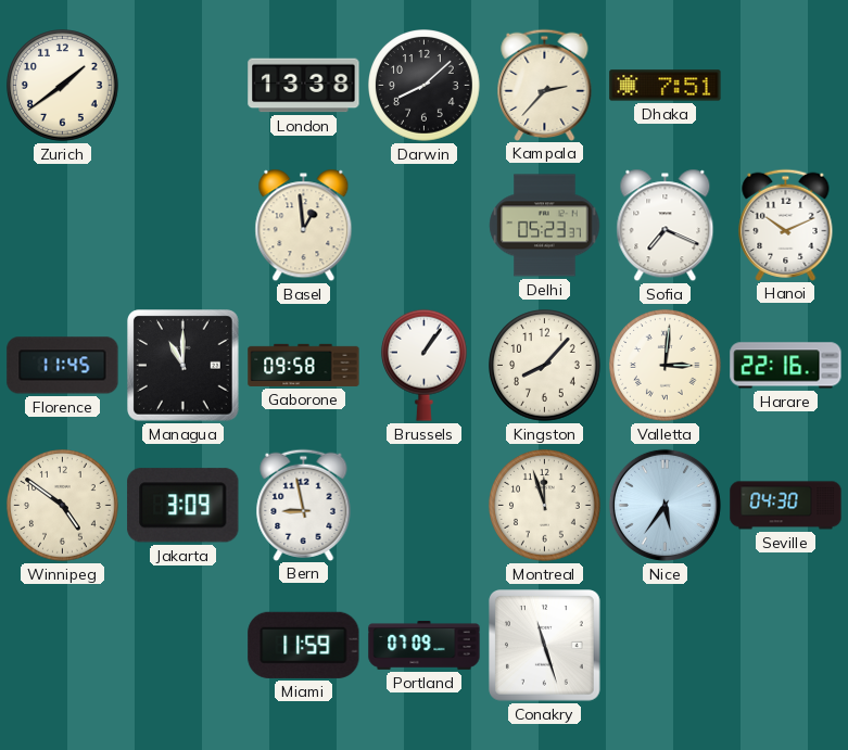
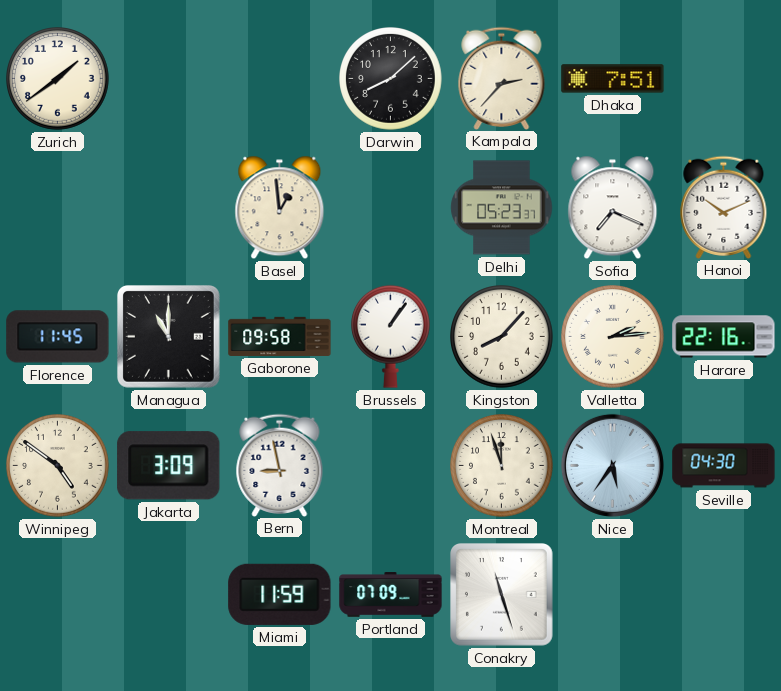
London: 13:38 -> none
Valletta: 3:01 -> 2:14
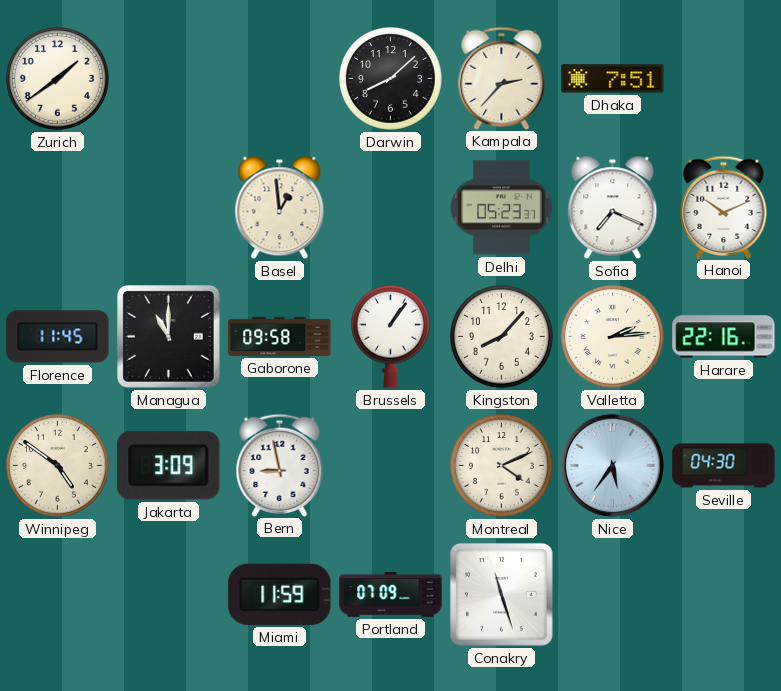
Montreal: 11:57 -> 4:11
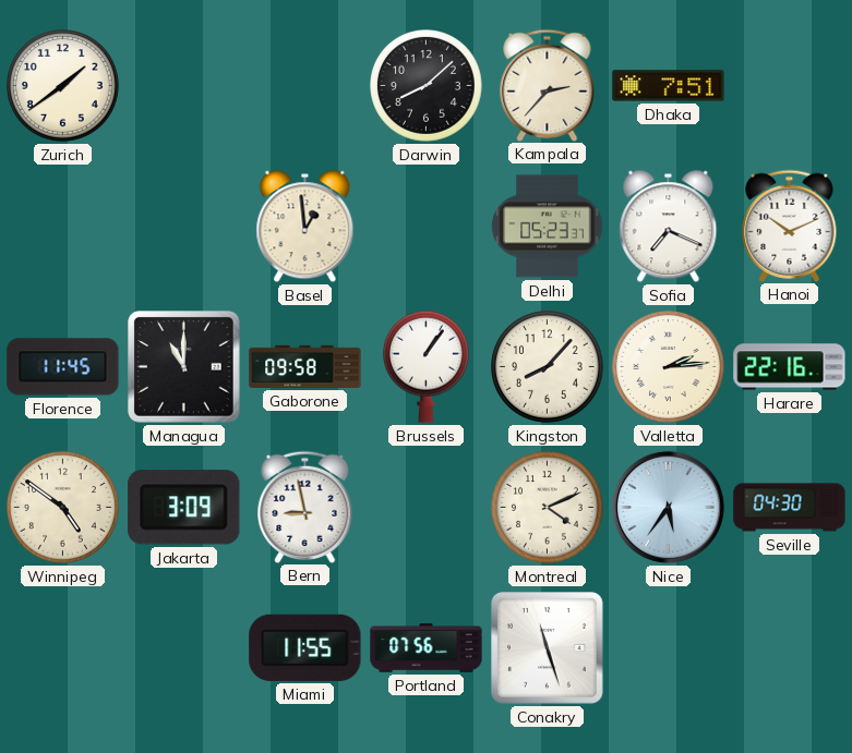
Miami: 11:59 -> 11:55
Portland: 07:09 -> 07:56
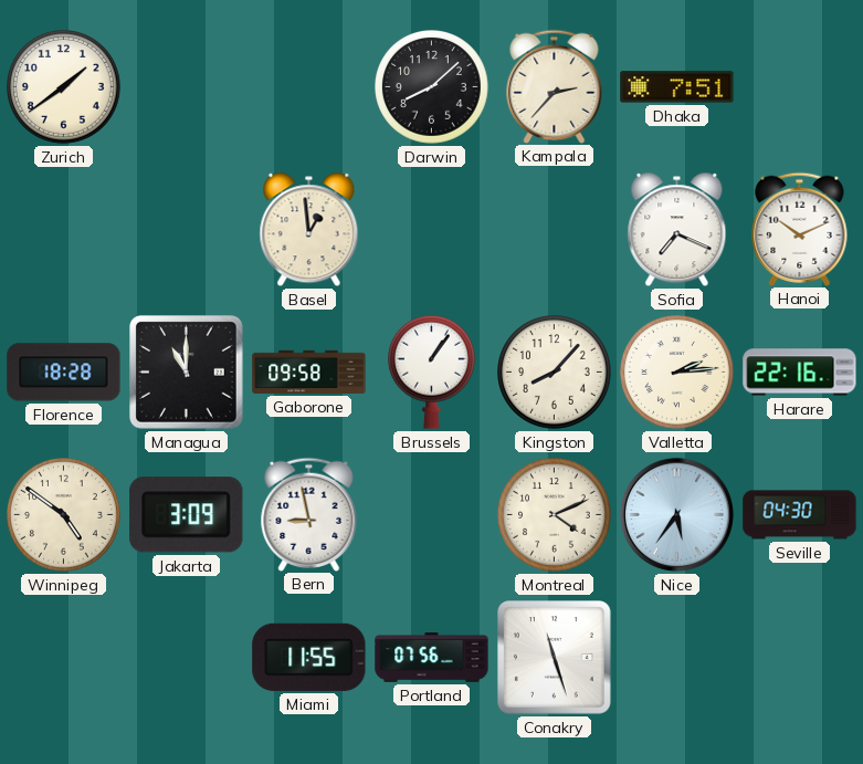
Delhi: 05:23 -> none
Florence: 11:45 -> 18:28
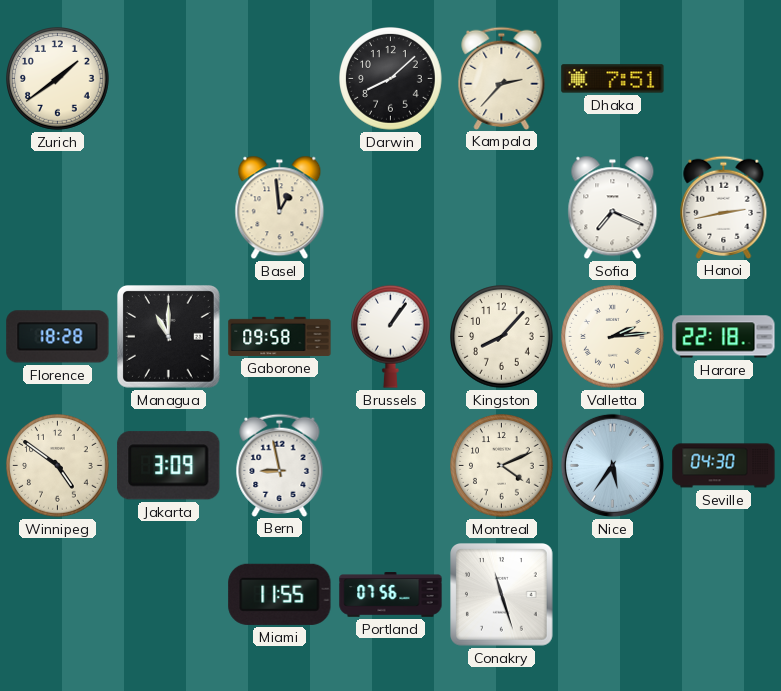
Hanoi: 10:11 -> 2:43
Harare: 22:16 -> 22:18
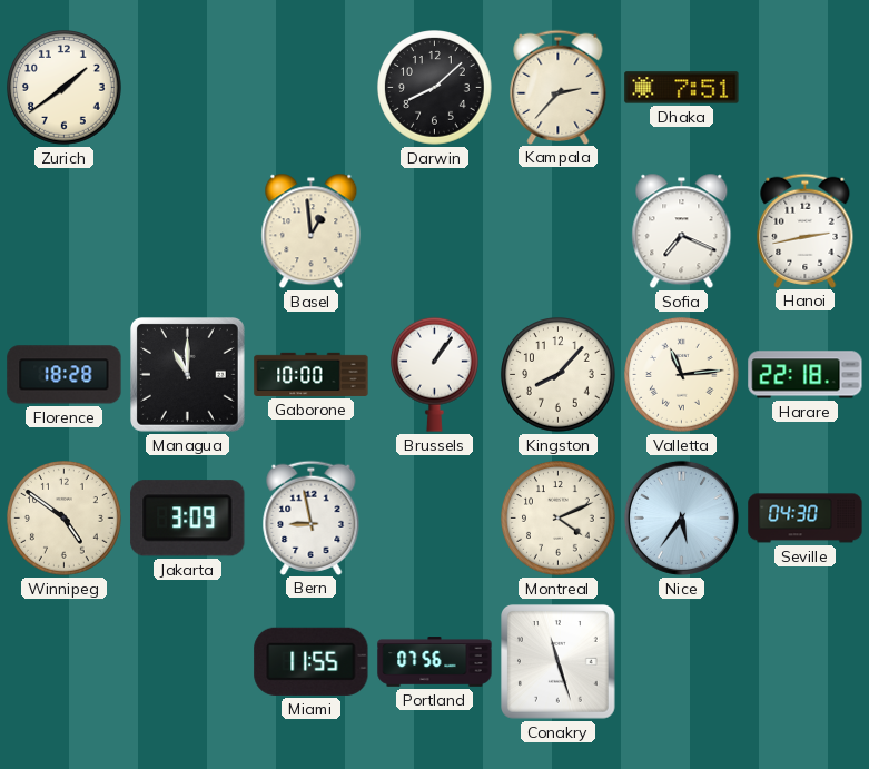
Gaborone: 09:58 -> 10:00
Valletta: 2:14 -> 11:14
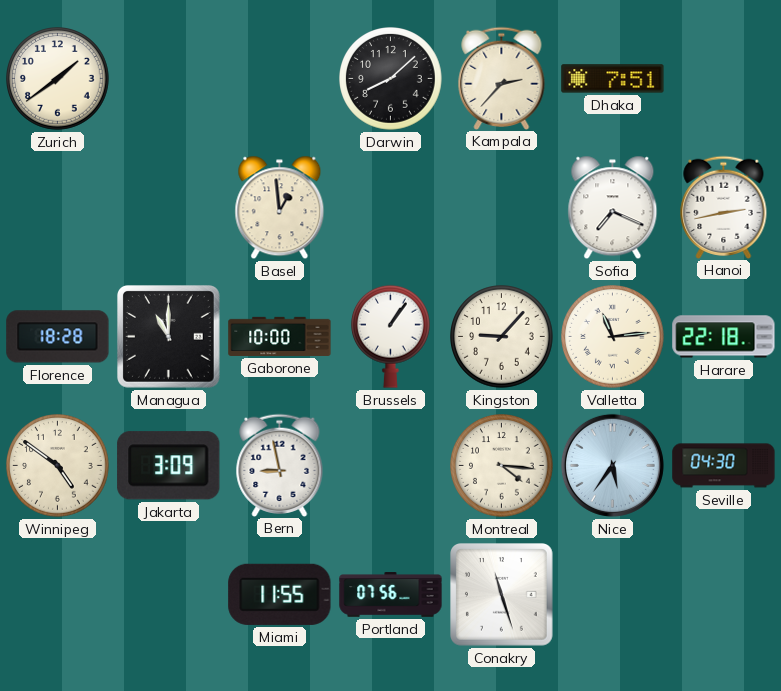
Kingston: 8:07 -> 9:07
Montreal: 4:11 -> 4:16
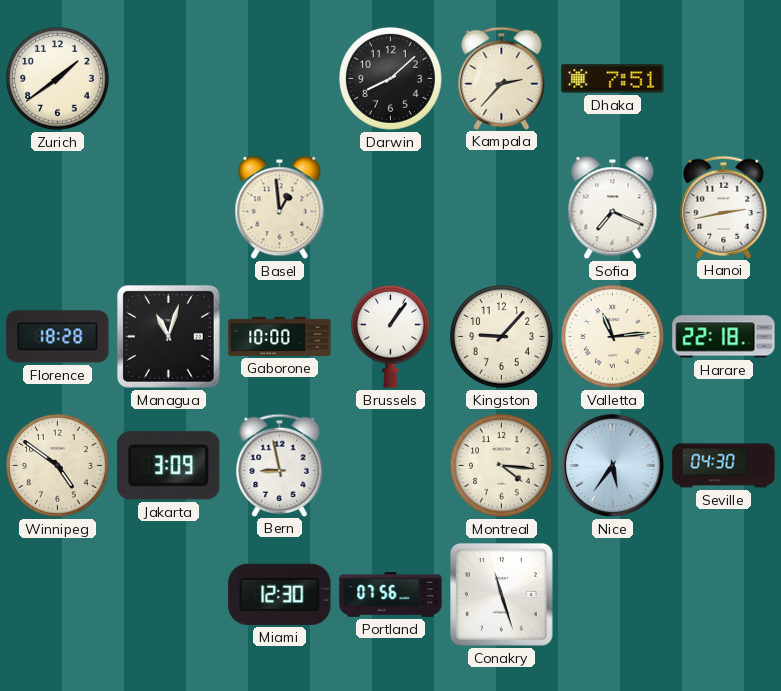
Managua: 11:00 -> 11:03
Miami: 11:55 -> 12:30
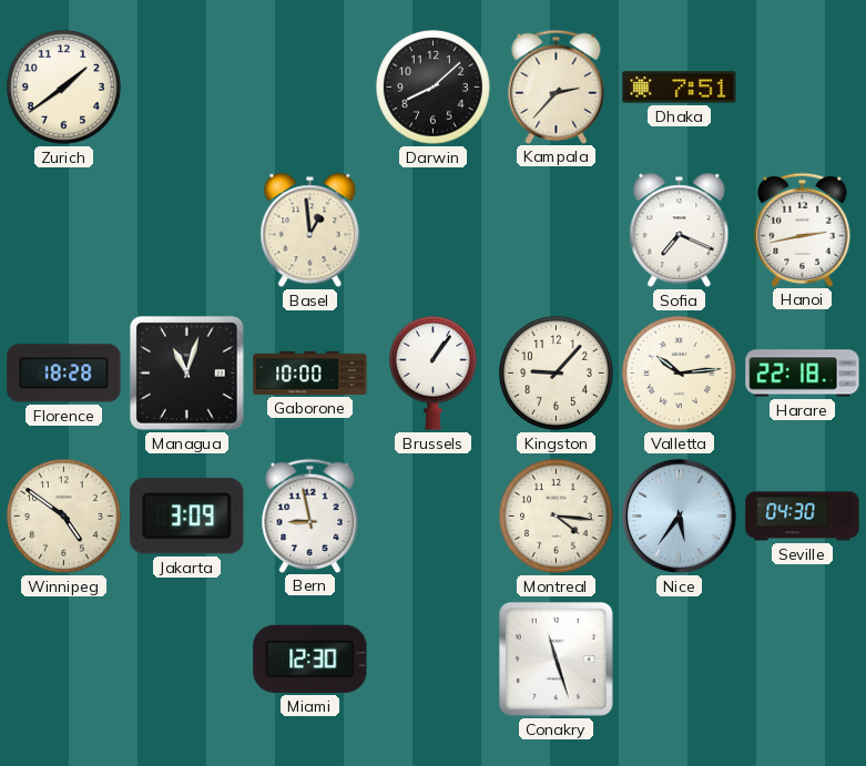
Valletta: 11:14 -> 10:14
Portland: 07:56 -> none
